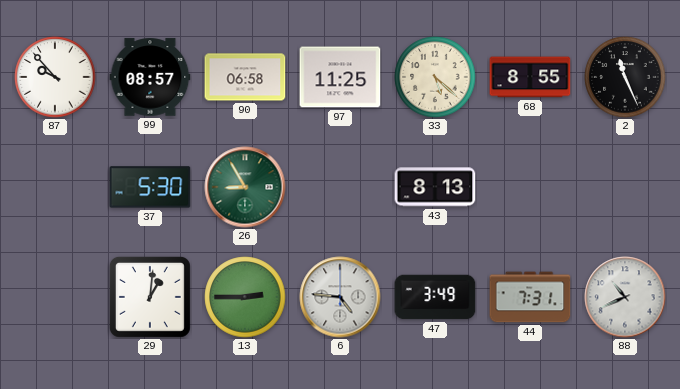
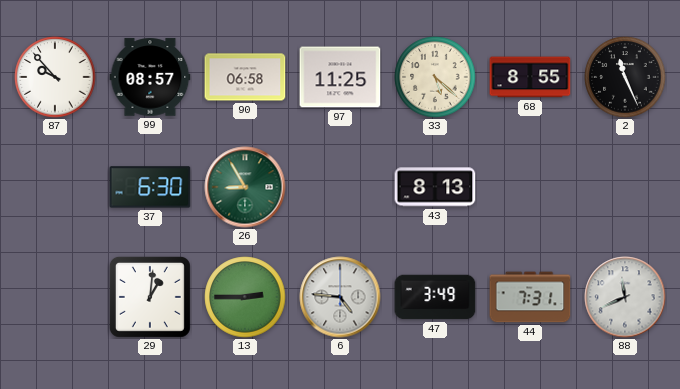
37: 5:30 -> 6:30
88: 10:41 -> 11:41
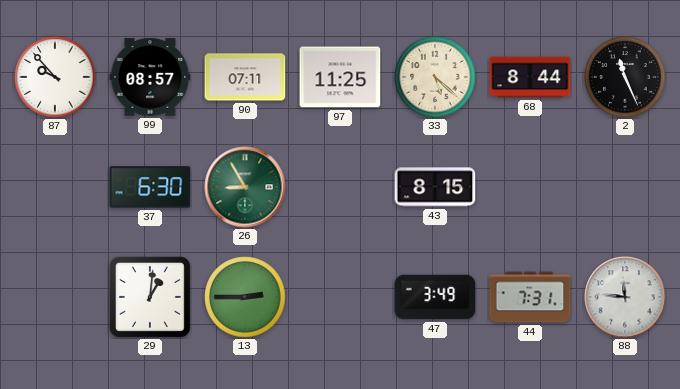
90: 06:58 -> 07:11
68: 8:55 -> 8:44
43: 8:13 -> 8:15
6: 4:46 -> none
88: 11:41 -> 11:46
